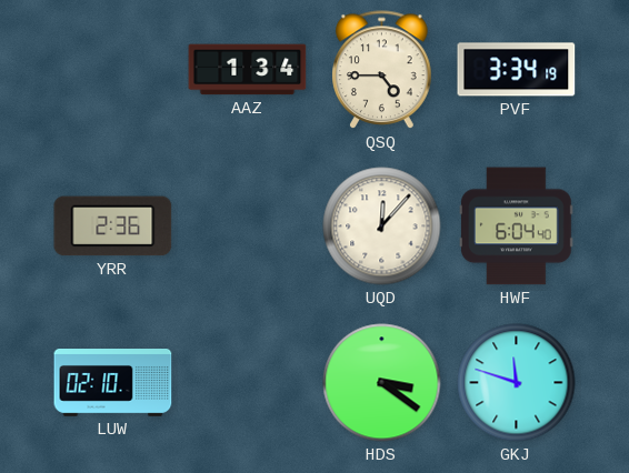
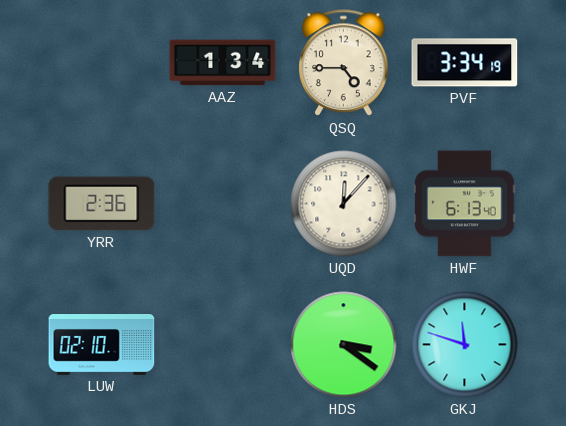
HWF: 6:04 -> 6:13
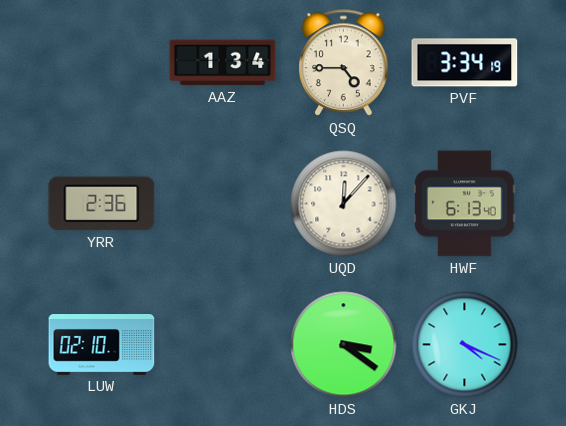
GKJ: 11:48 -> 4:19
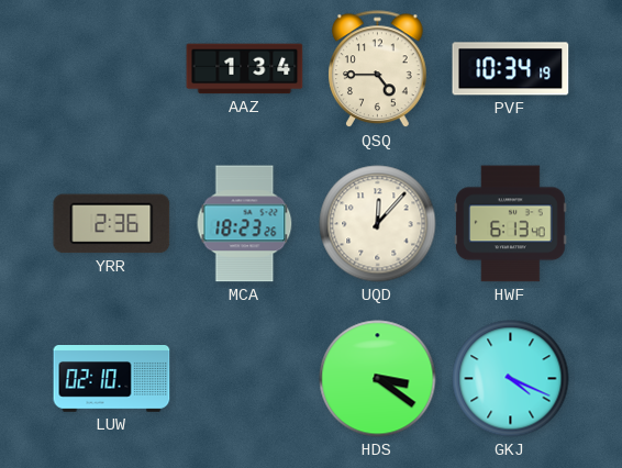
PVF: 3:34 -> 10:34
MCA: none -> 18:23
